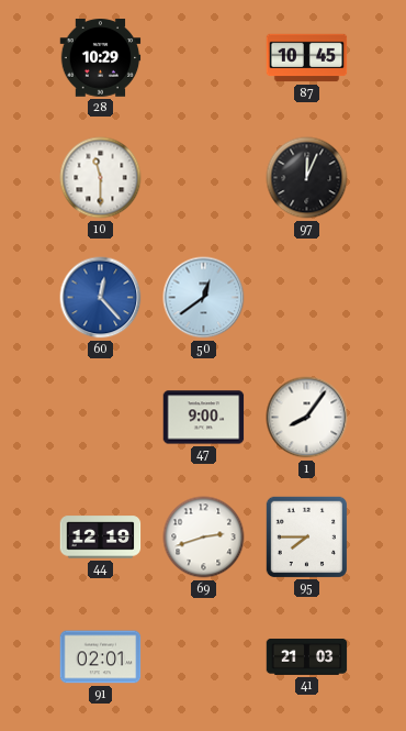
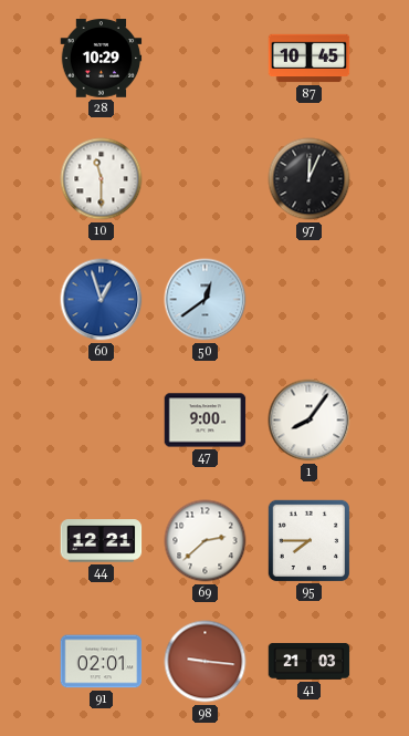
60: 12:23 -> 12:57
44: 12:19 -> 12:21
69: 2:42 -> 2:38
98: none -> 9:16
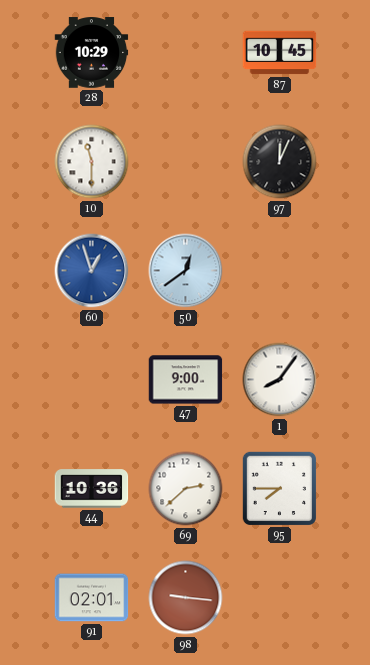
44: 12:21 -> 10:36
41: 21:03 -> none
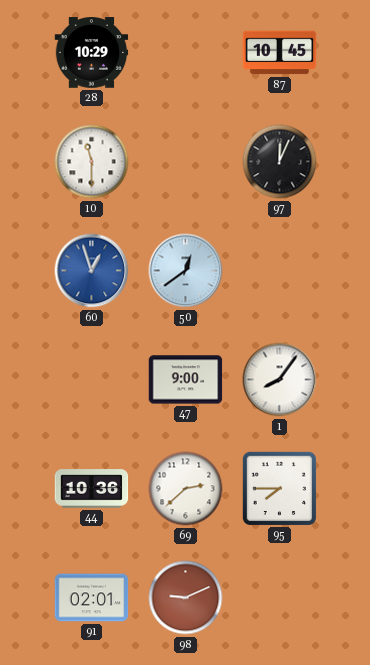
98: 9:16 -> 9:11
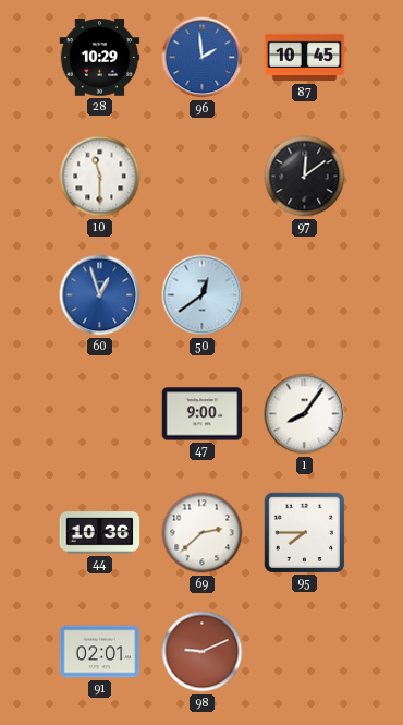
96: none -> 1:59
97: 12:04 -> 12:09
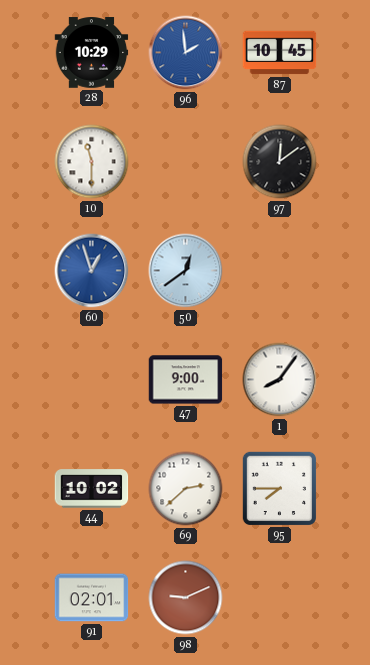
44: 10:36 -> 10:02
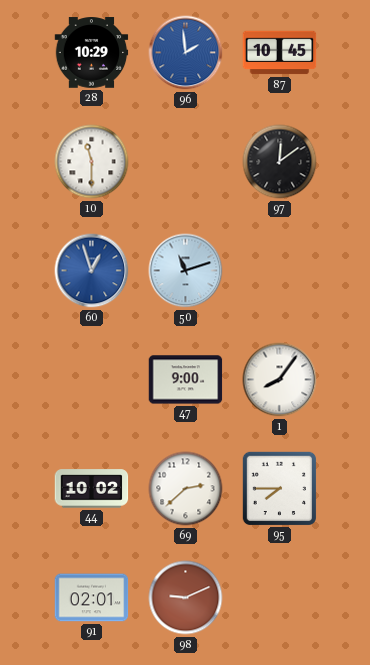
50: 12:39 -> 11:12
